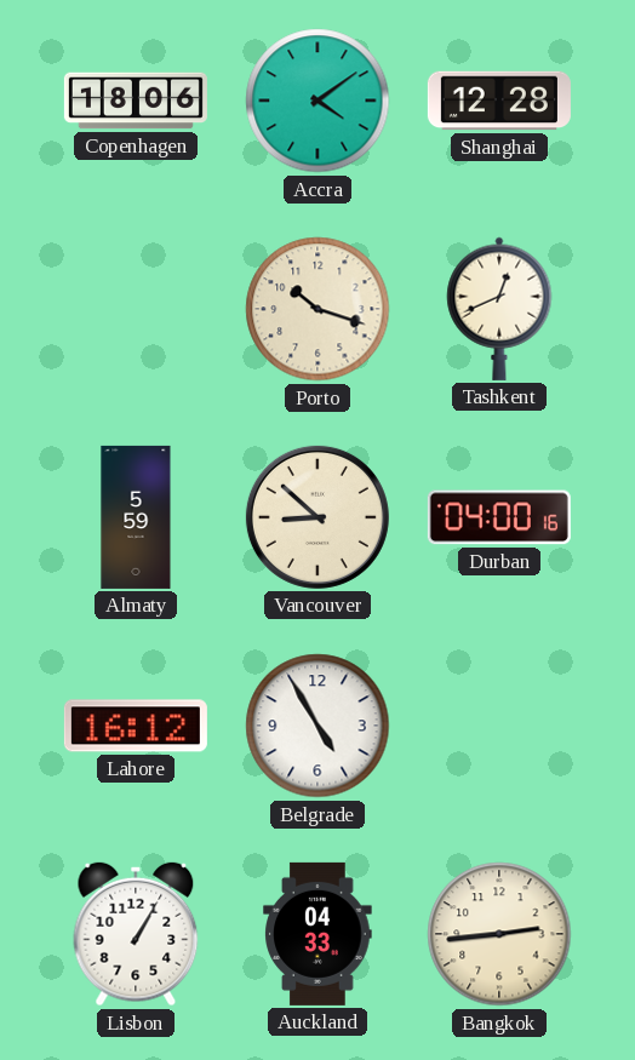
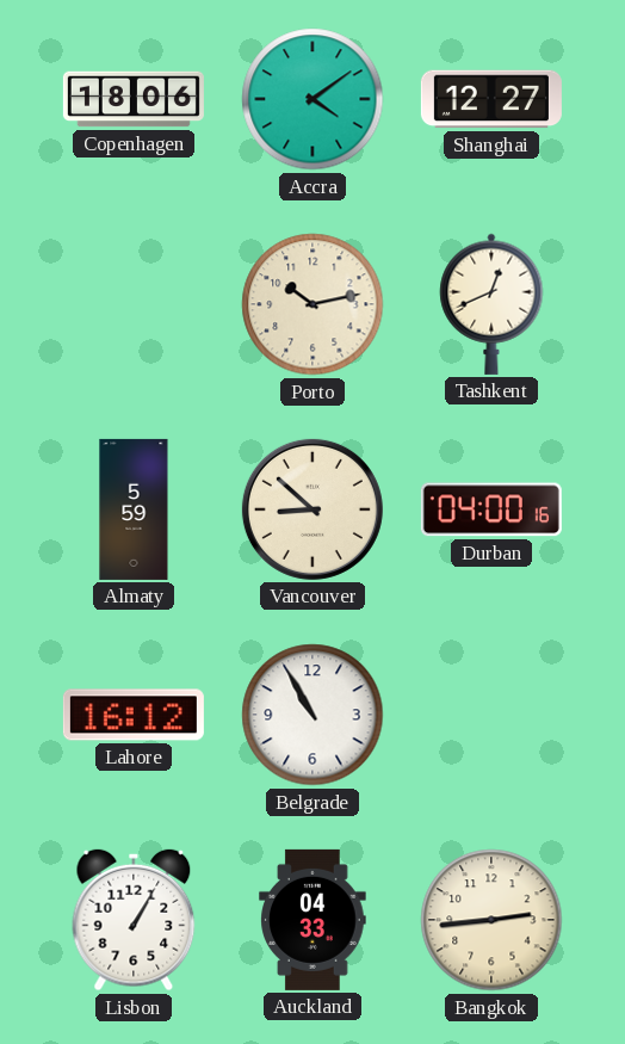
Shanghai: 12:28 -> 12:27
Porto: 10:18 -> 10:13
Belgrade: 4:55 -> 10:55
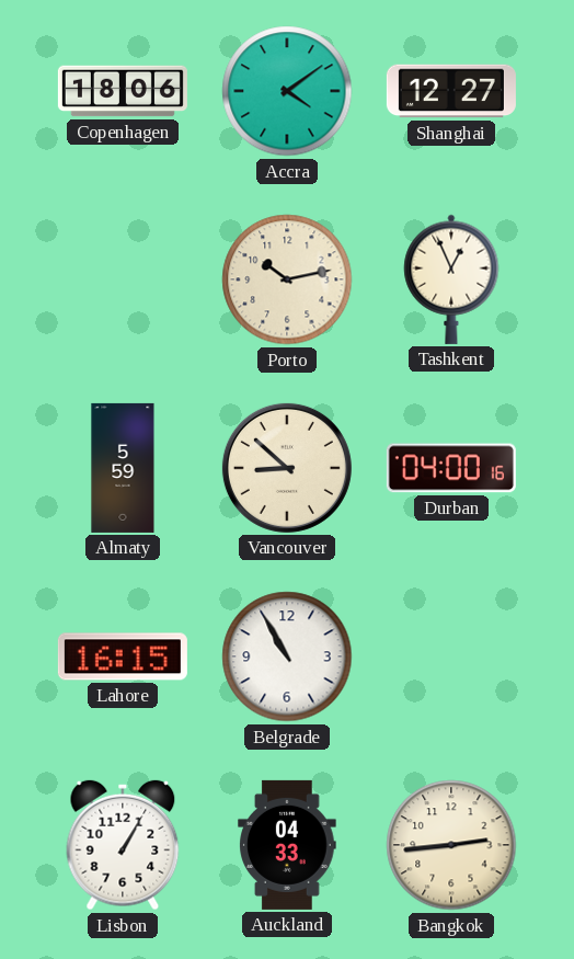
Tashkent: 12:41 -> 12:56
Lahore: 16:12 -> 16:15
